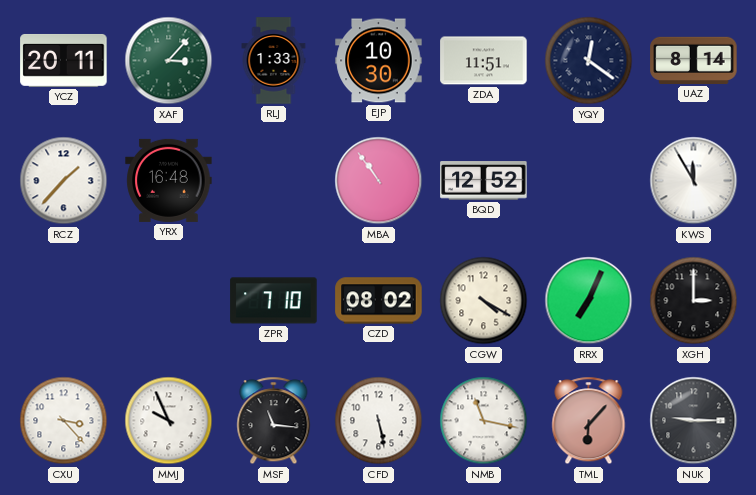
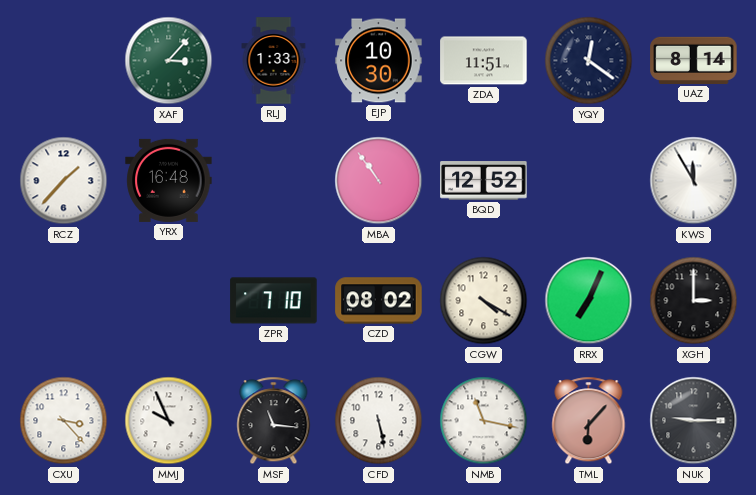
YCZ: 20:11 -> none
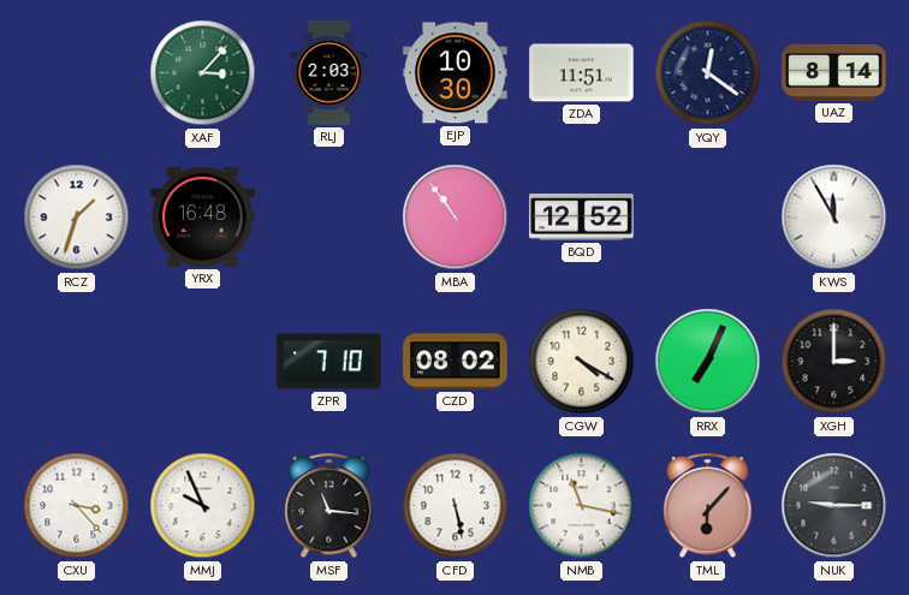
RLJ: 1:33 -> 2:03
RCZ: 1:37 -> 1:33
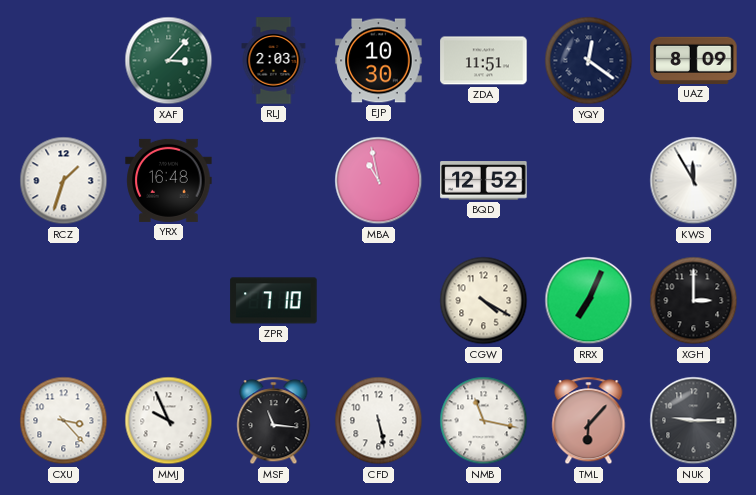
UAZ: 8:14 -> 8:09
MBA: 10:54 -> 10:58
CZD: 08:02 -> none
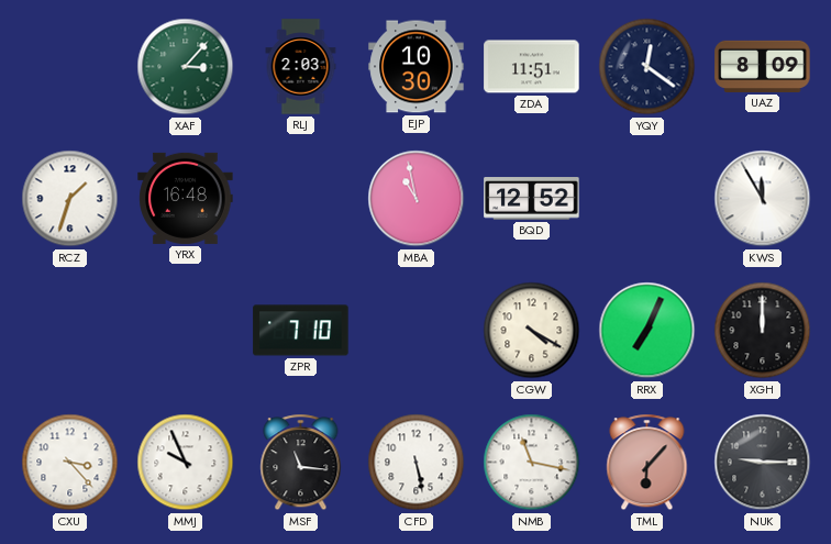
XGH: 3:00 -> 12:00
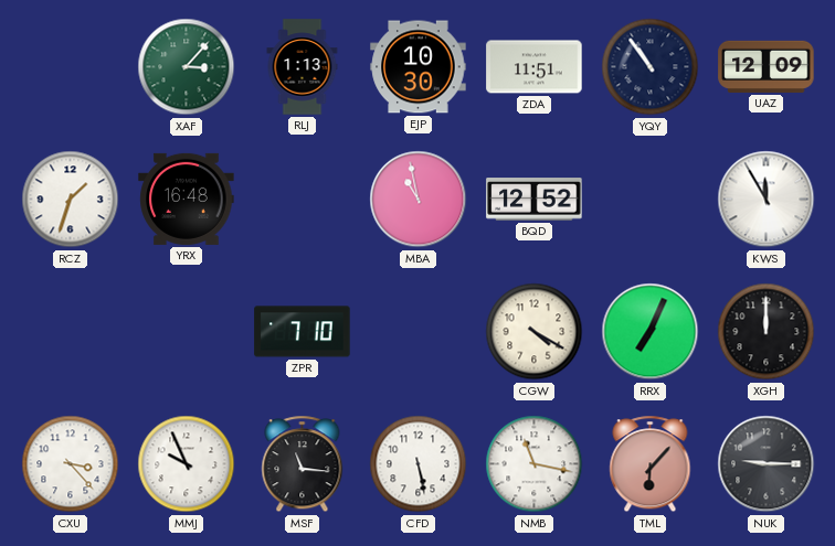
RLJ: 2:03 -> 1:13
YQY: 12:21 -> 10:54
UAZ: 8:09 -> 12:09
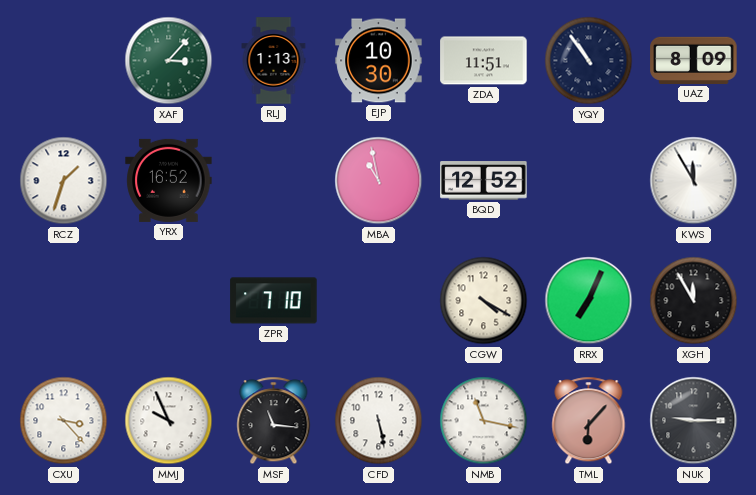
UAZ: 12:09 -> 8:09
YRX: 16:48 -> 16:52
XGH: 12:00 -> 11:55
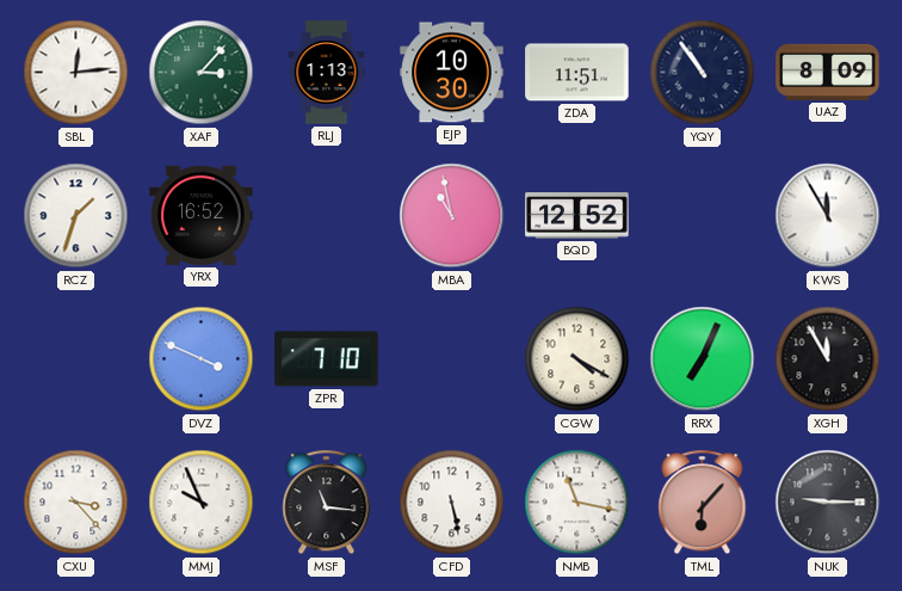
SBL: none -> 12:14
DVZ: none -> 3:49
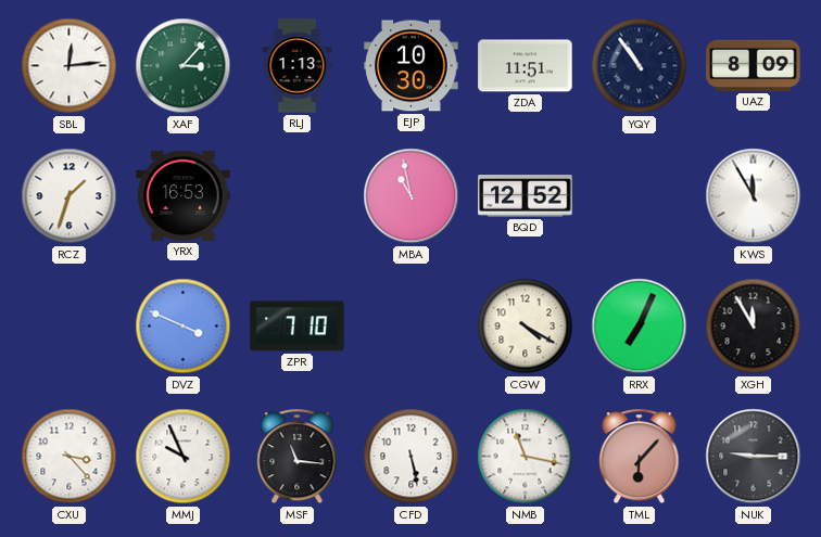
YRX: 16:52 -> 16:53
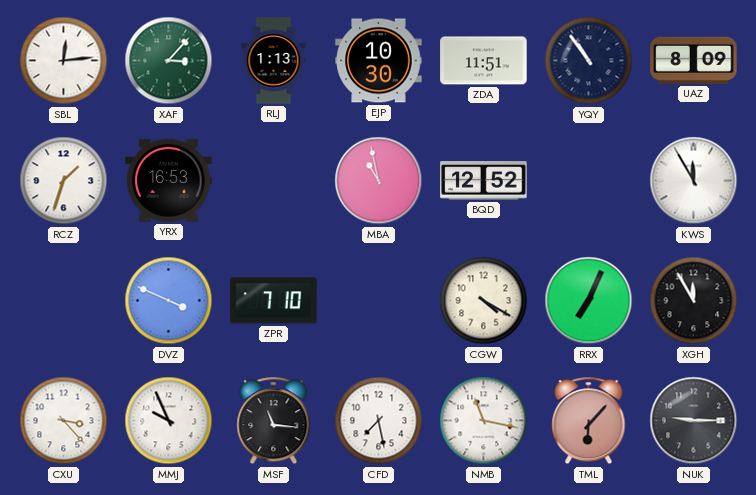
CFD: 5:28 -> 7:28
